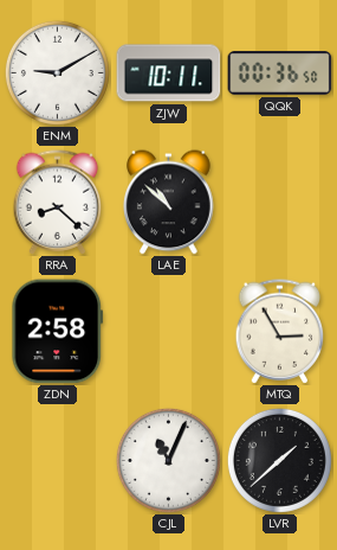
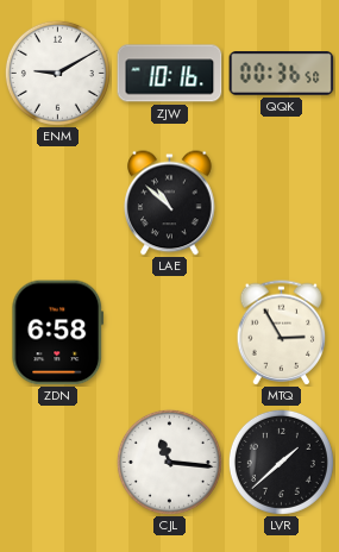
ZJW: 10:11 -> 10:16
RRA: 8:22 -> none
ZDN: 2:58 -> 6:58
CJL: 11:04 -> 11:16
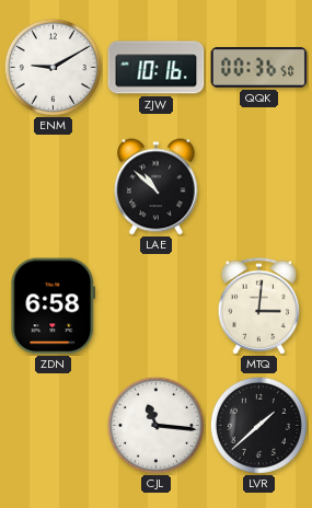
MTQ: 2:55 -> 3:01
